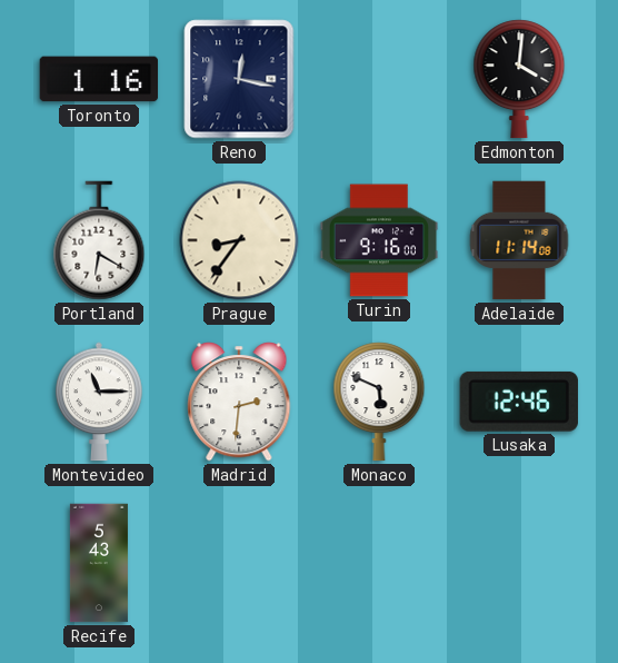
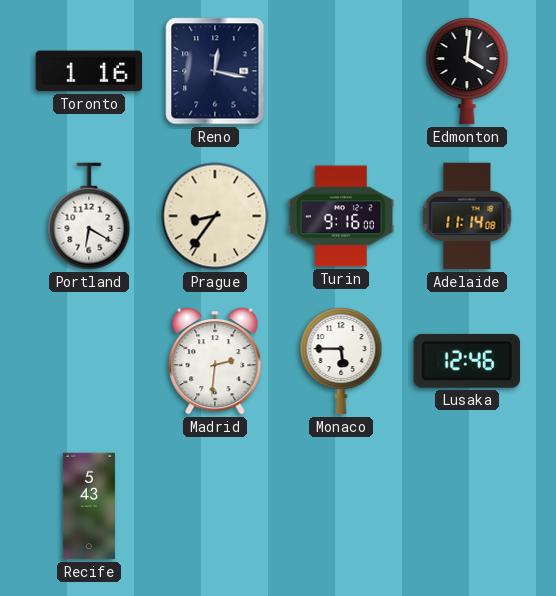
Montevideo: 11:15 -> none
Monaco: 5:49 -> 5:45
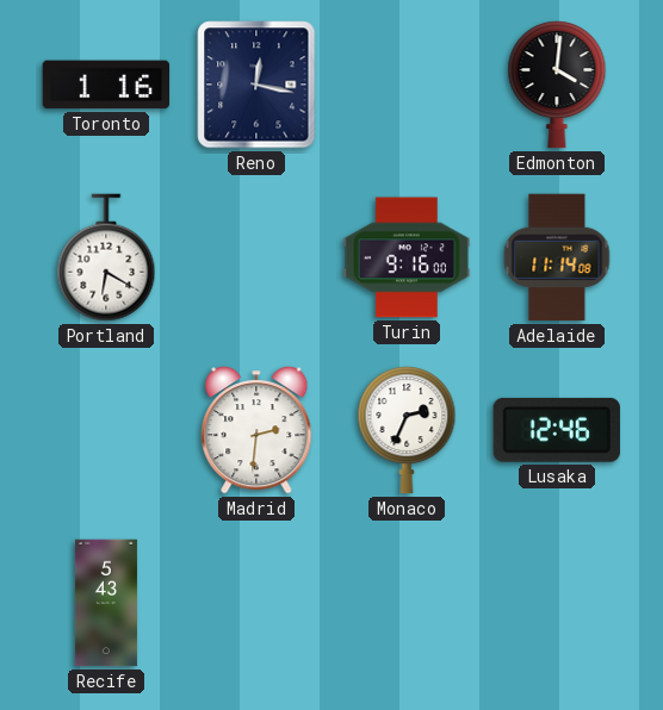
Prague: 8:36 -> none
Monaco: 5:45 -> 2:34
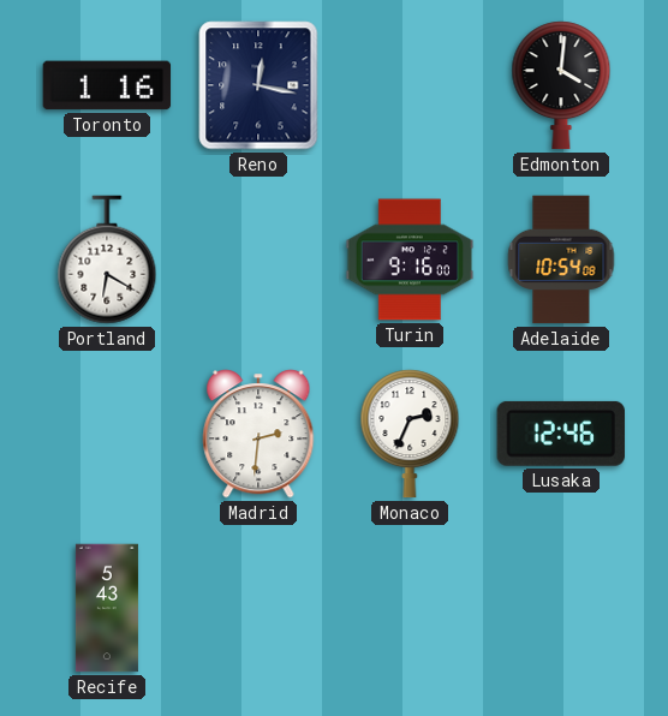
Adelaide: 11:14 -> 10:54
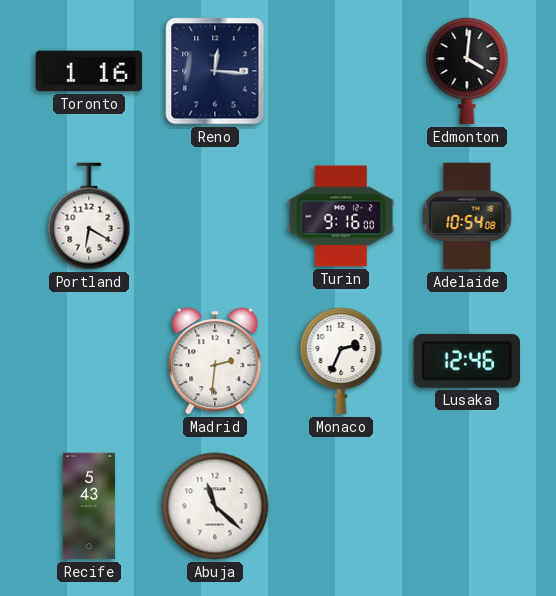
Reno: 12:17 -> 12:16
Abuja: none -> 11:22
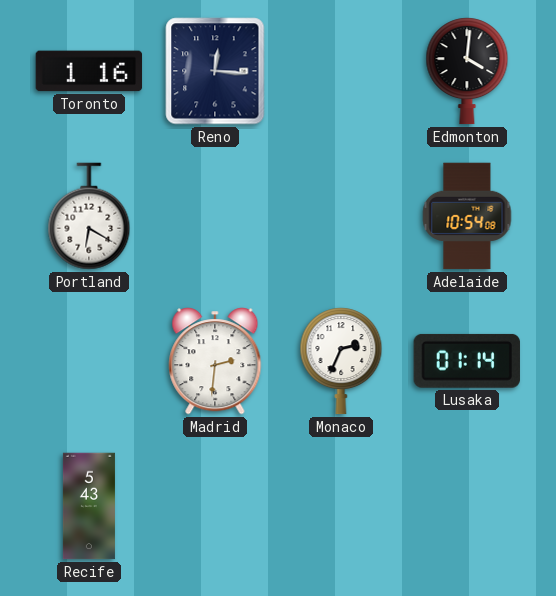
Turin: 9:16 -> none
Lusaka: 12:46 -> 01:14
Abuja: 11:22 -> none
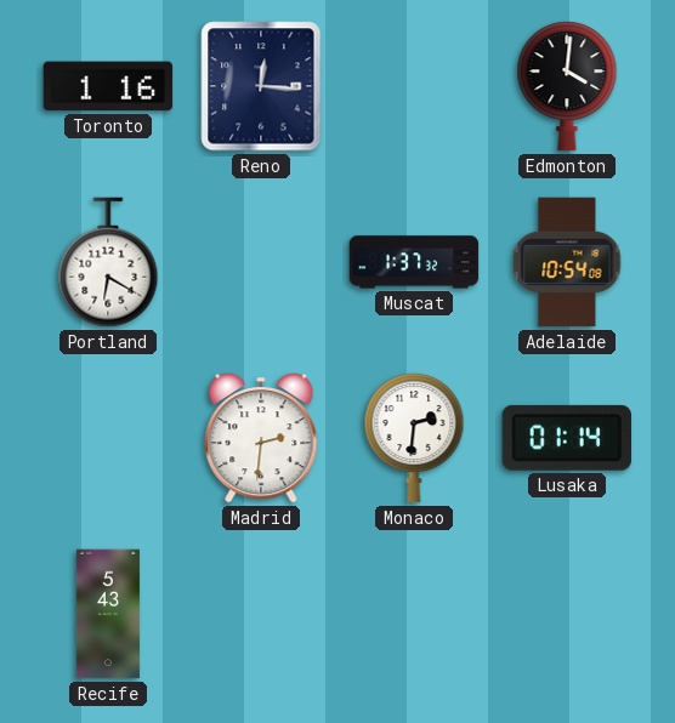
Muscat: none -> 1:37
Monaco: 2:34 -> 2:31
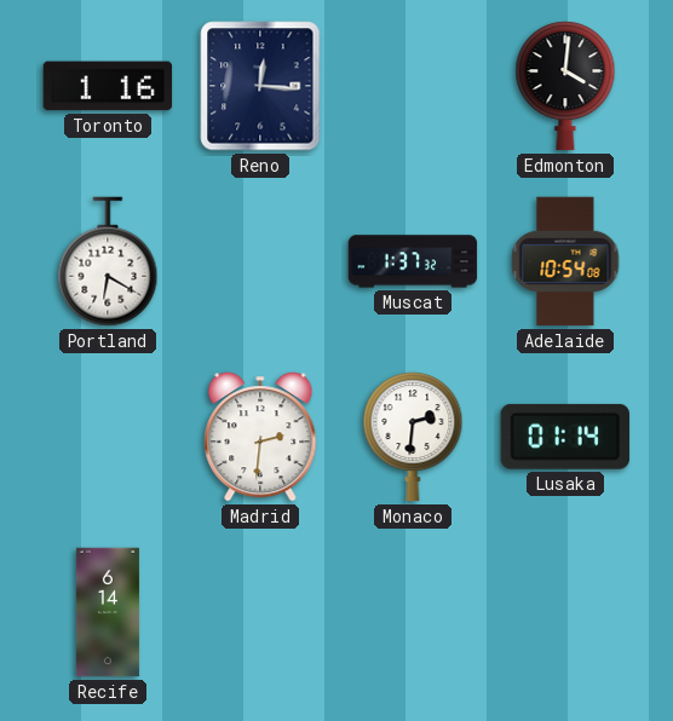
Recife: 5:43 -> 6:14
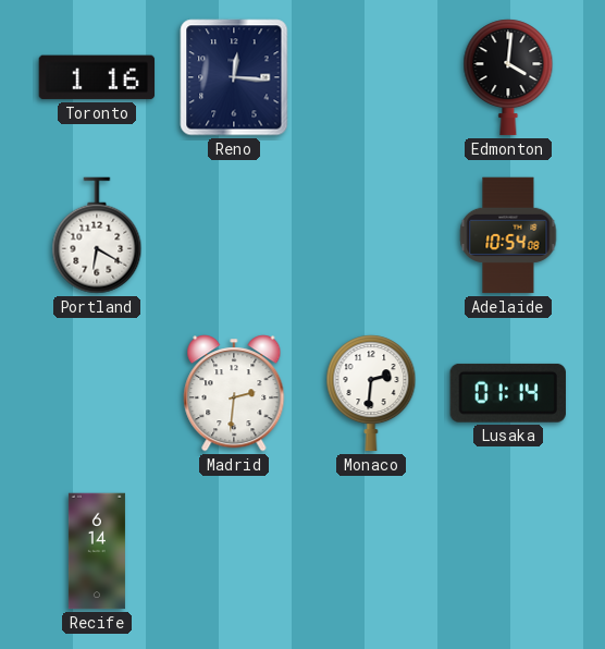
Muscat: 1:37 -> none
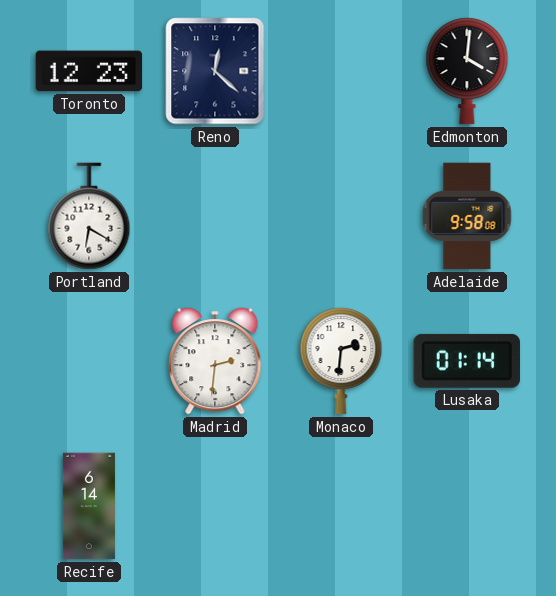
Toronto: 1:16 -> 12:23
Reno: 12:16 -> 12:22
Adelaide: 10:54 -> 9:58
